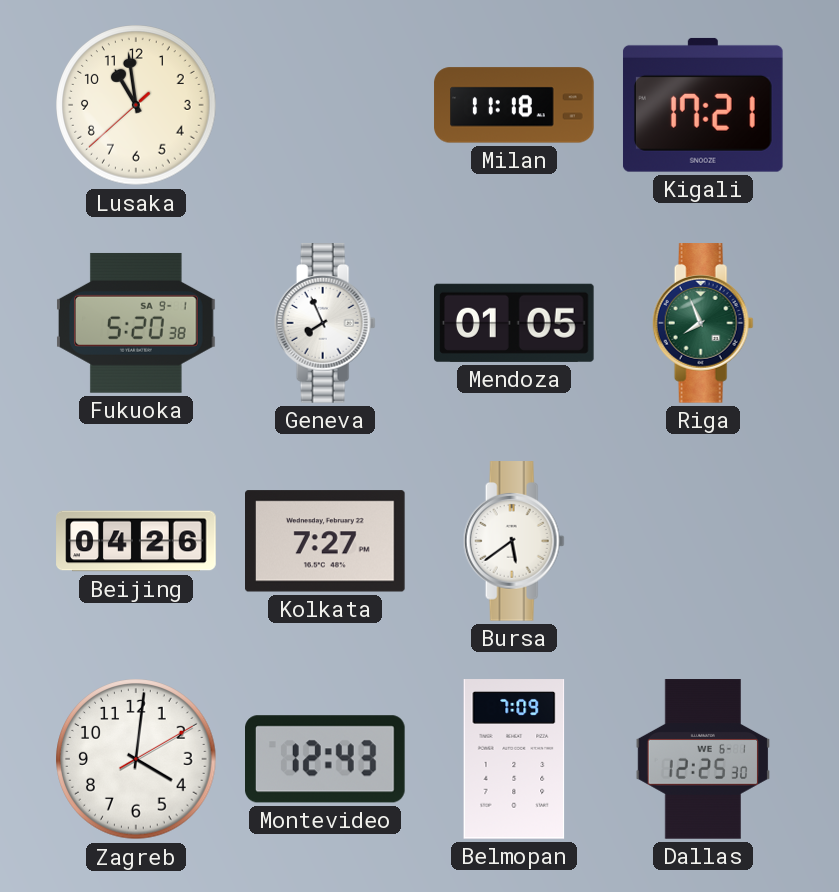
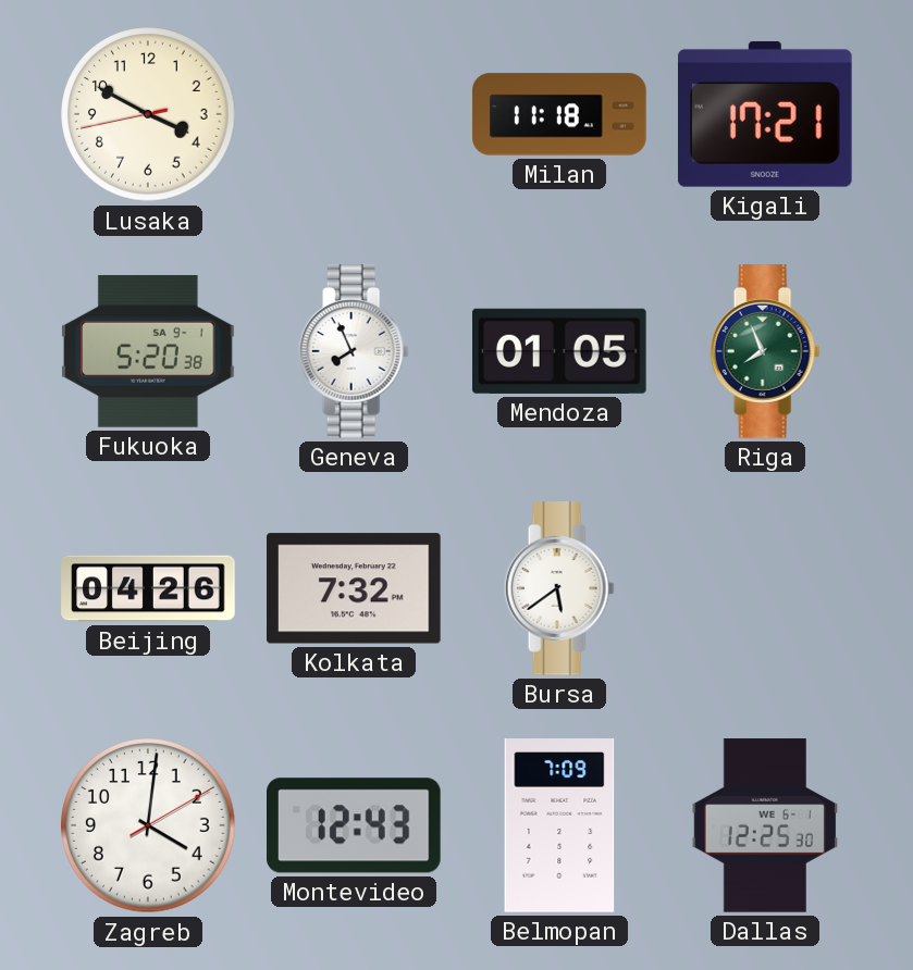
Lusaka: 10:58 -> 3:49
Kolkata: 7:27 -> 7:32
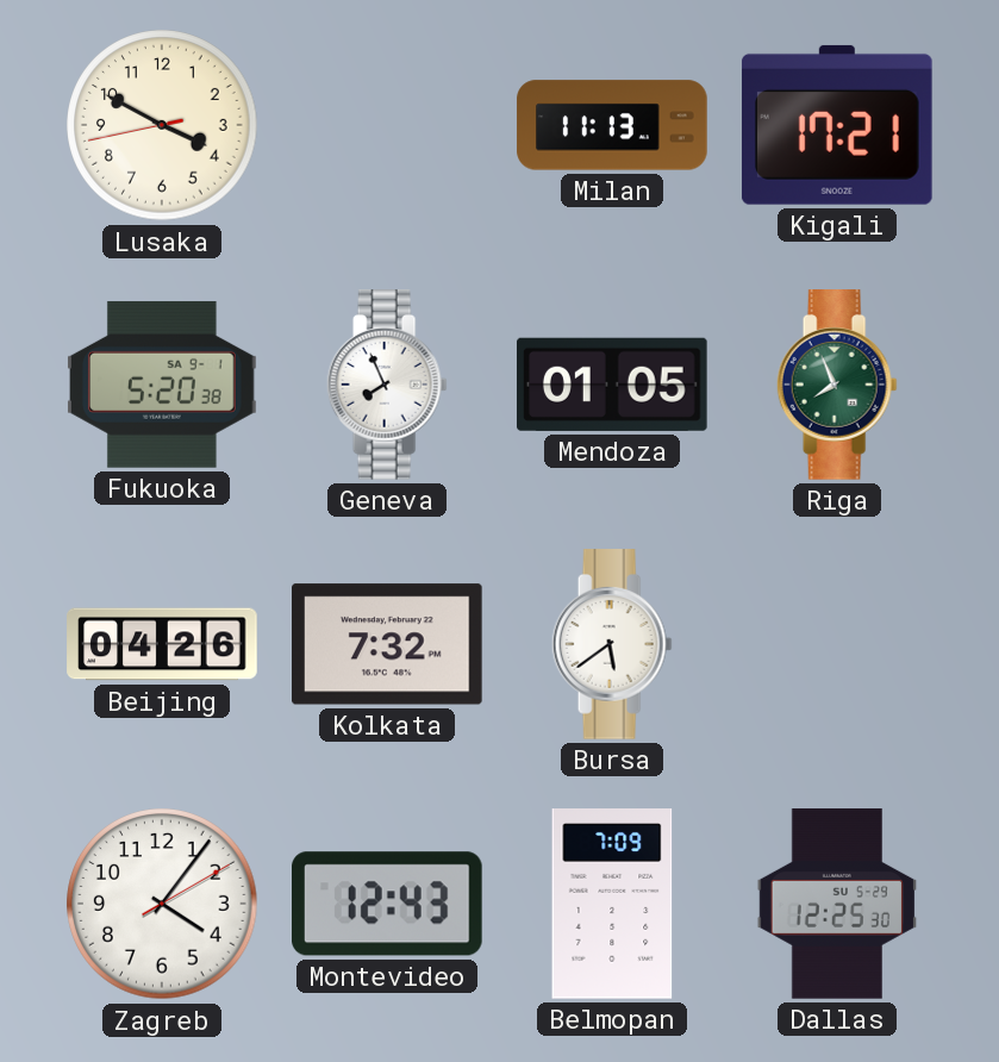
Milan: 11:18 -> 11:13
Zagreb: 4:01 -> 4:06
Dallas date: WE 6-1 -> SU 5-29
